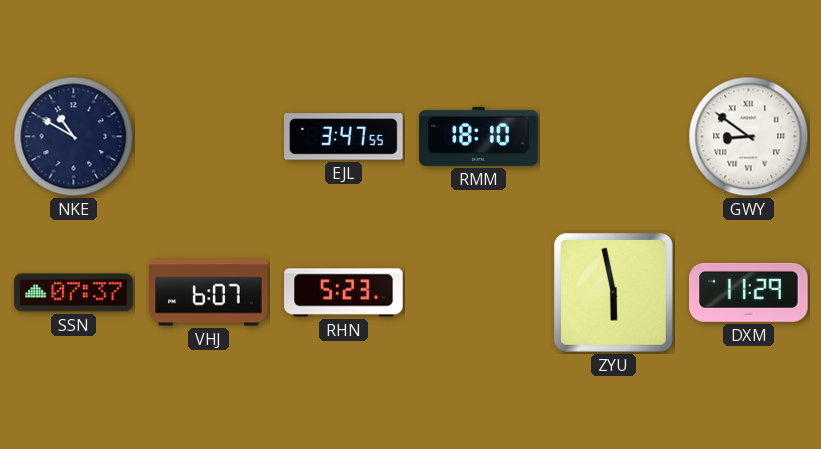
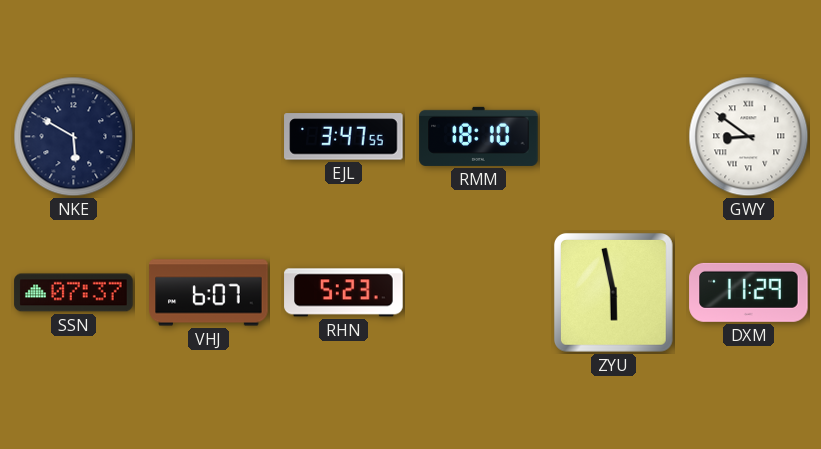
NKE: 10:50 -> 5:50
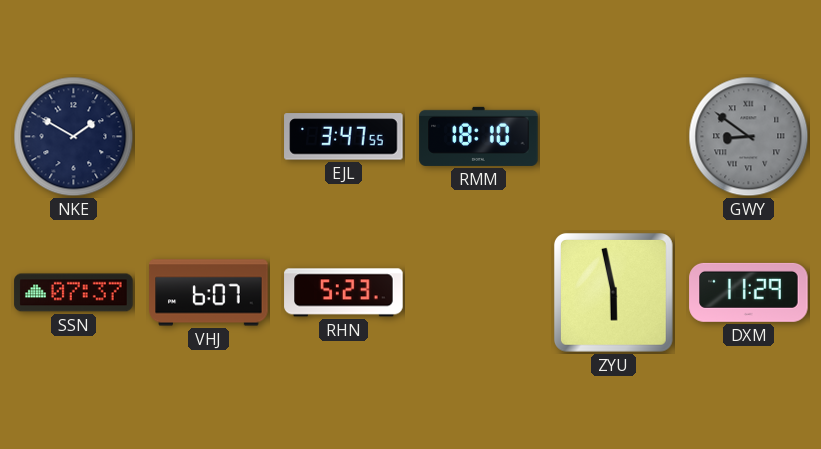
NKE: 5:50 -> 1:50
GWY dial: white -> grey
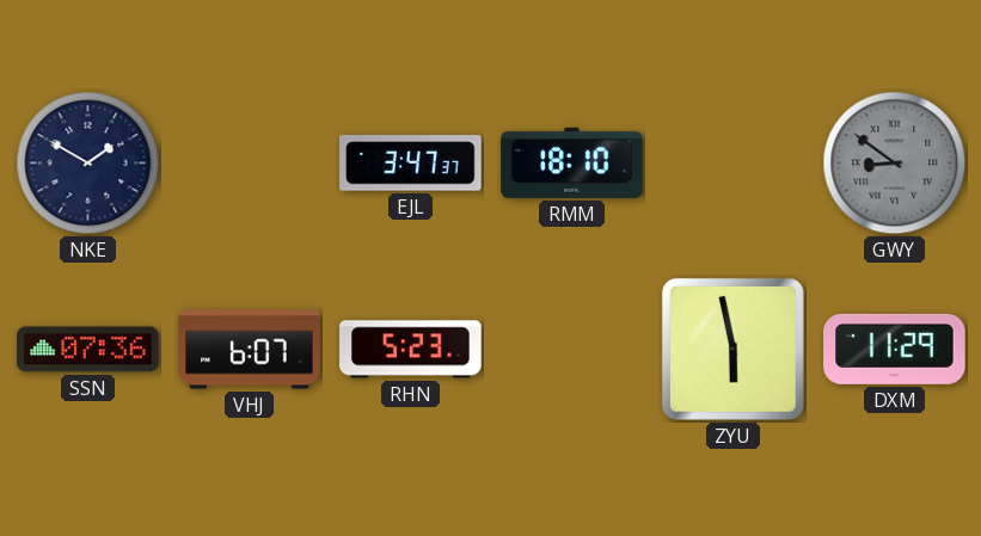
EJL: 3:47:55 -> 3:47:37
SSN: 07:37 -> 07:36
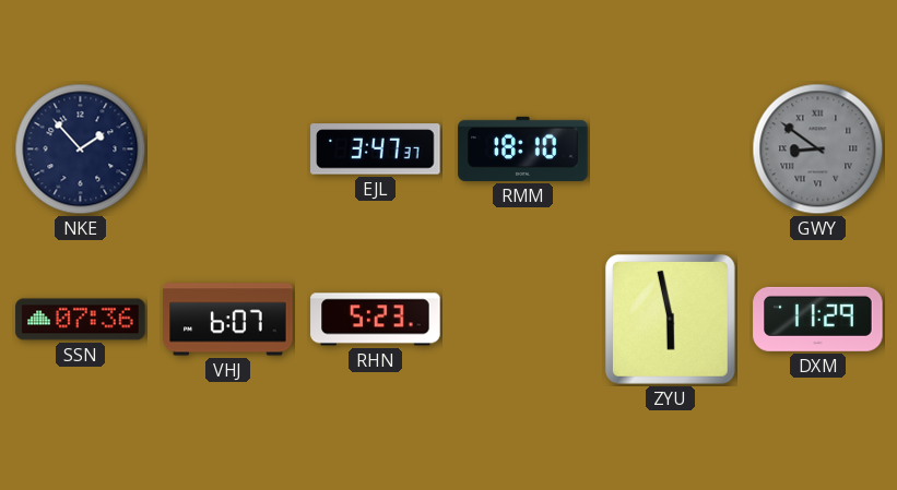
NKE: 1:50 -> 1:53
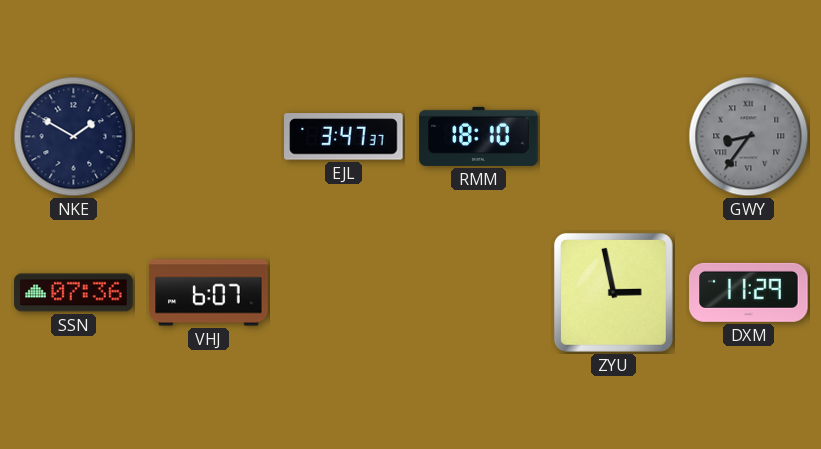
NKE: 1:53 -> 1:50
GWY: 8:51 -> 8:36
RHN: 5:23 -> none
ZYU: 5:58 -> 2:58
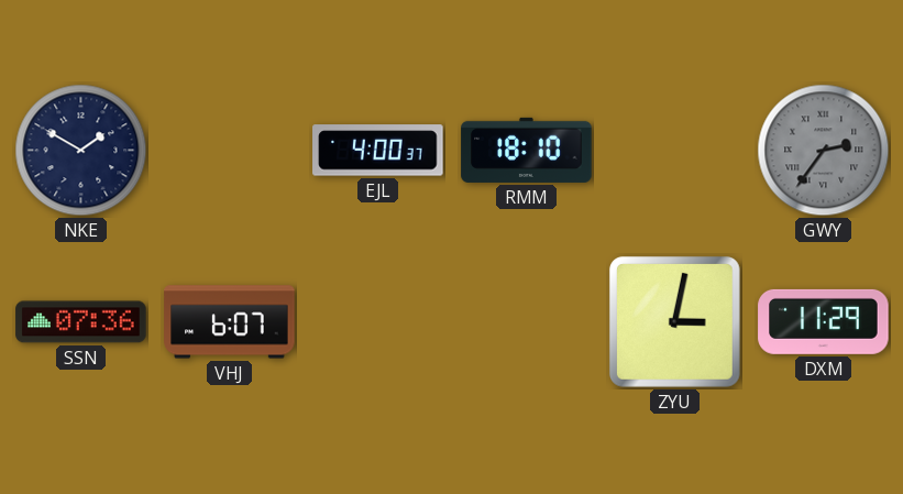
EJL: 3:47 -> 4:00
GWY: 8:36 -> 2:36
ZYU: 2:58 -> 3:02
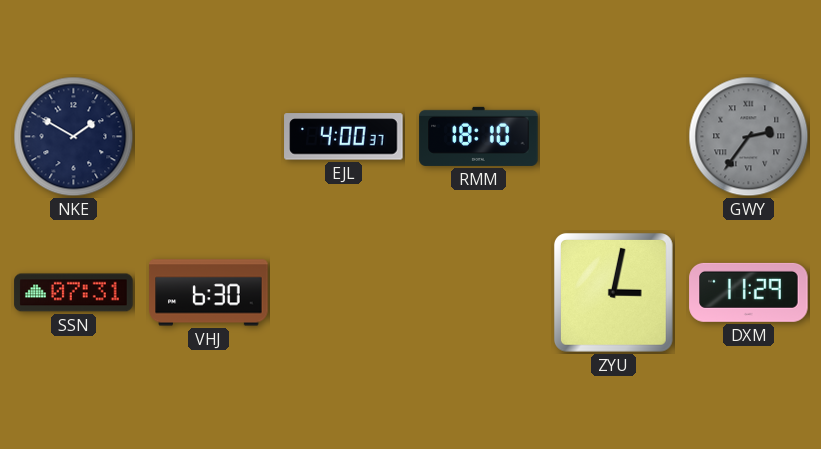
SSN: 07:36 -> 07:31
VHJ: 6:07 -> 6:30
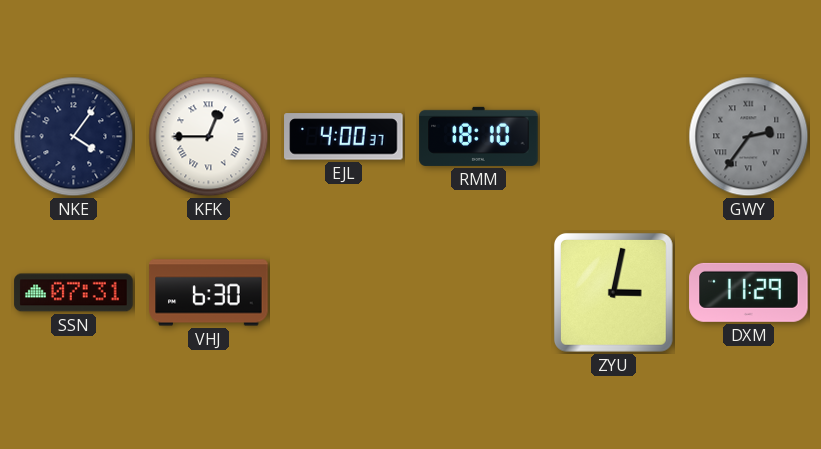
NKE: 1:50 -> 4:06
KFK: none -> 12:45
